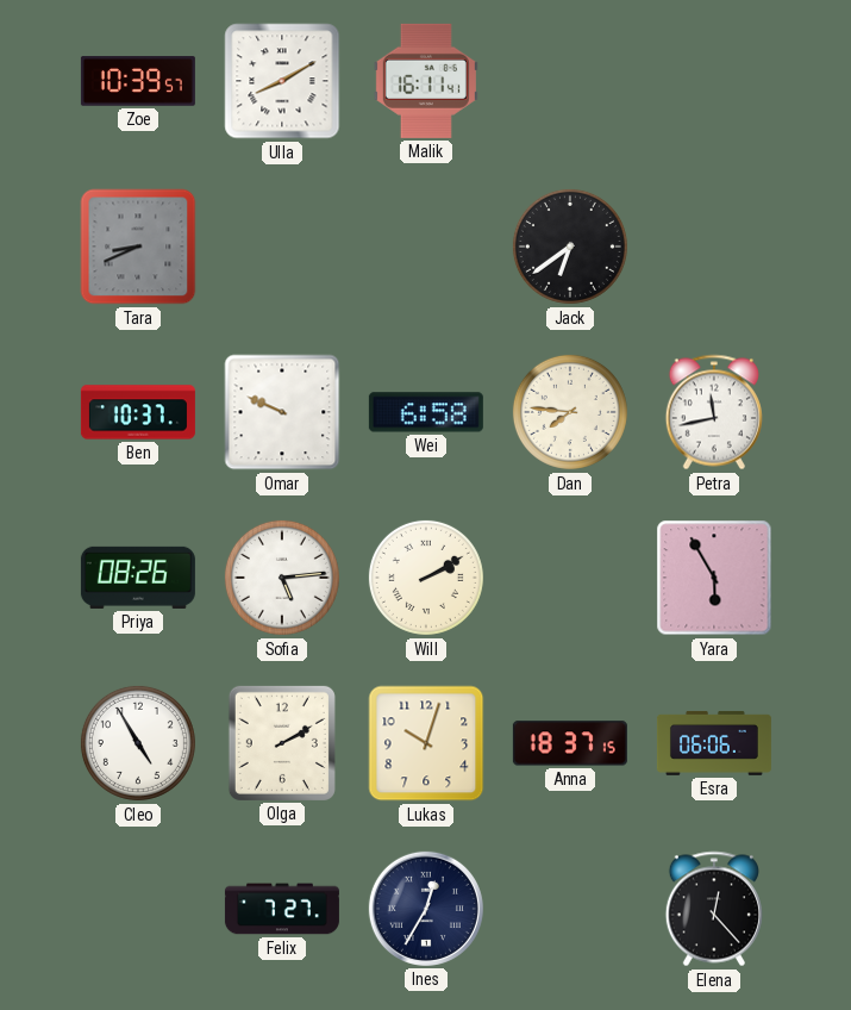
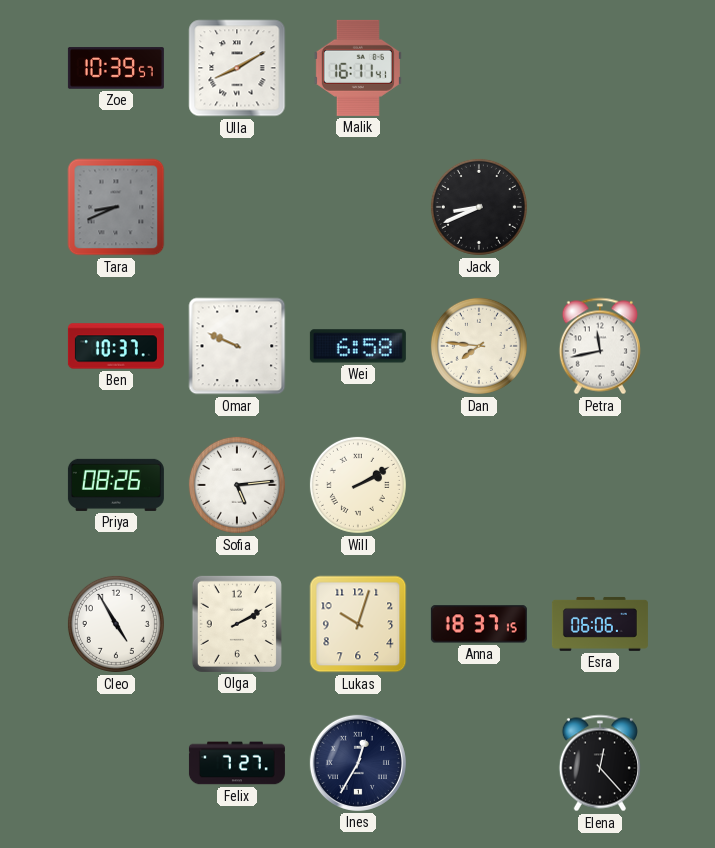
Jack: 6:39 -> 8:41
Yara: 5:55 -> none
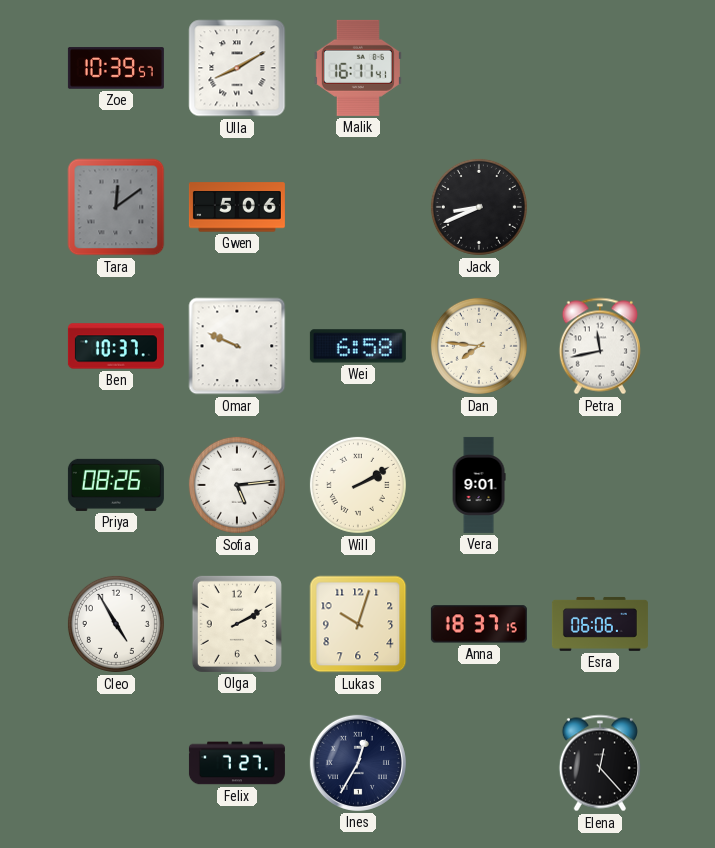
Tara: 8:41 -> 12:09
Gwen: none -> 5:06
Vera: none -> 9:01
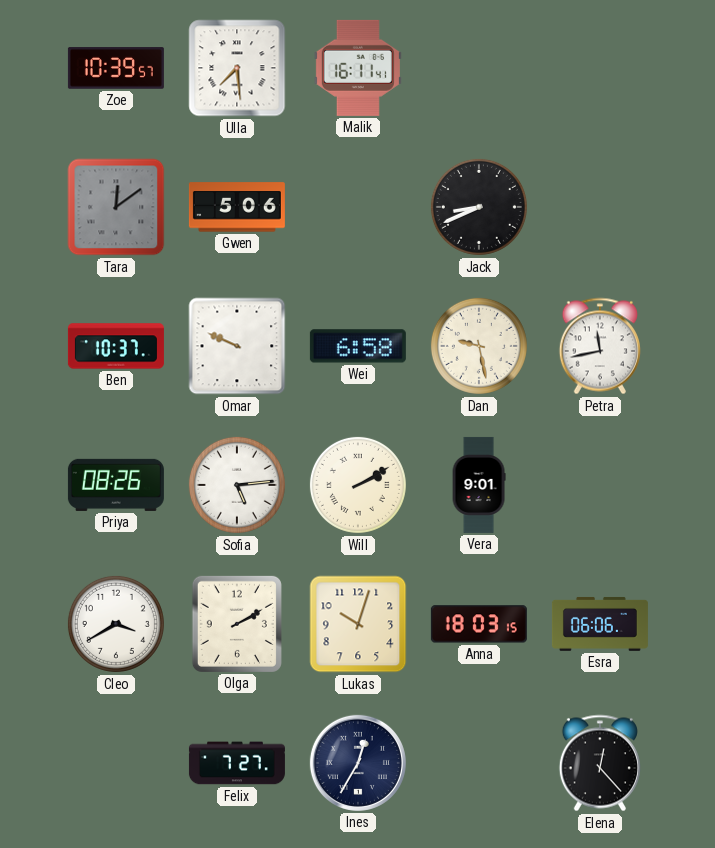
Ulla: 8:10 -> 7:29
Dan: 7:46 -> 9:28
Cleo: 4:55 -> 3:40
Anna: 18:37 -> 18:03
